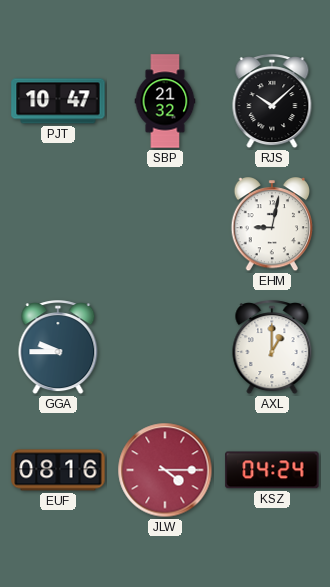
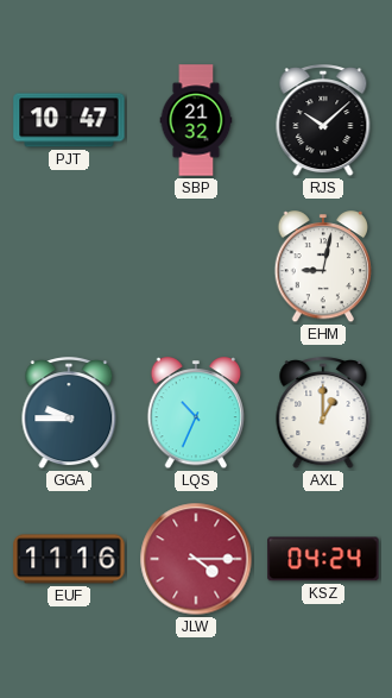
LQS: none -> 10:34
EUF: 08:16 -> 11:16
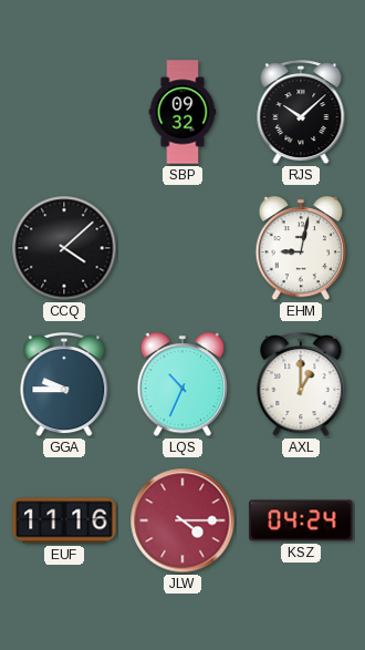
PJT: 10:47 -> none
SBP: 21:32 -> 09:32
CCQ: none -> 4:08
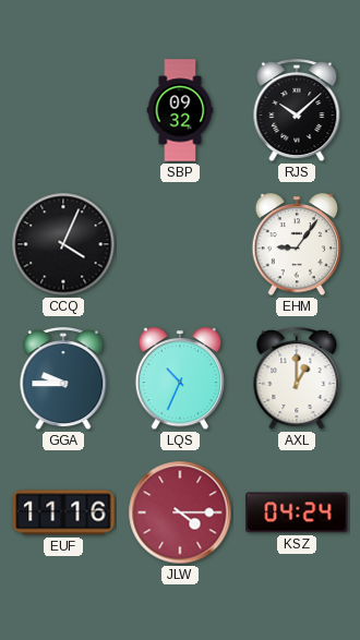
CCQ: 4:08 -> 4:04
EHM: 9:02 -> 9:06
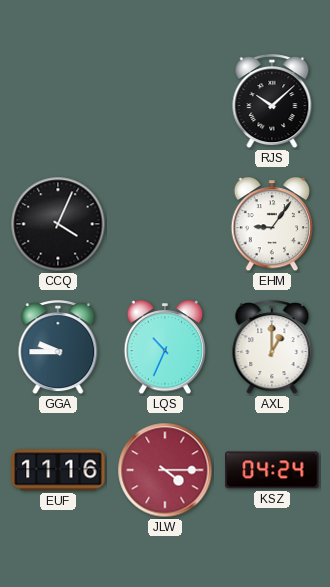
SBP: 09:32 -> none
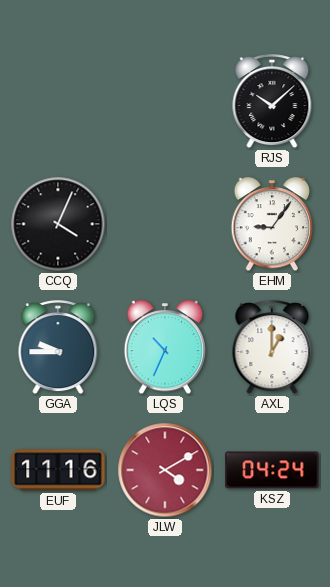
JLW: 4:15 -> 4:10
